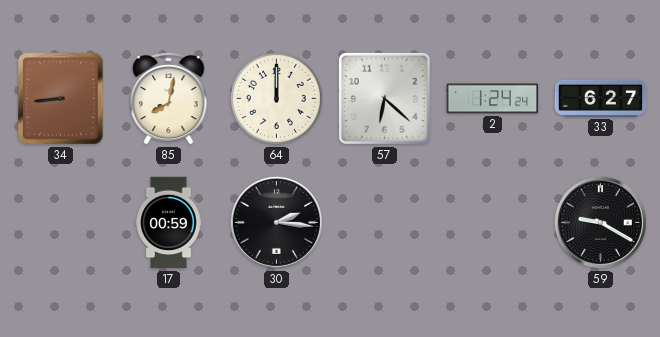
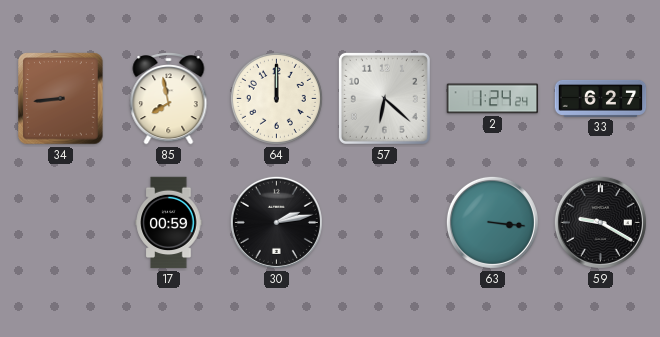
85: 8:02 -> 7:58
30: 2:16 -> 2:13
63: none -> 3:16
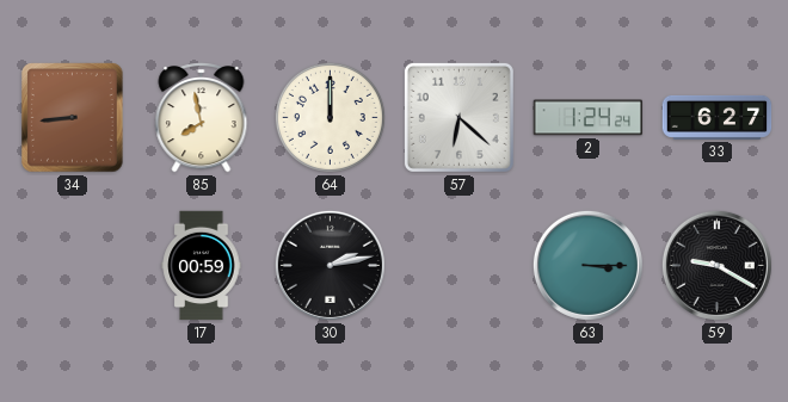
63: 3:16 -> 3:15
